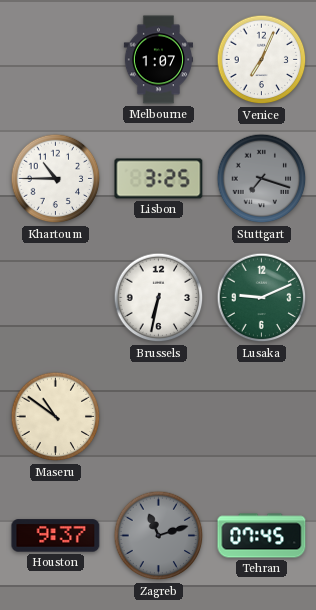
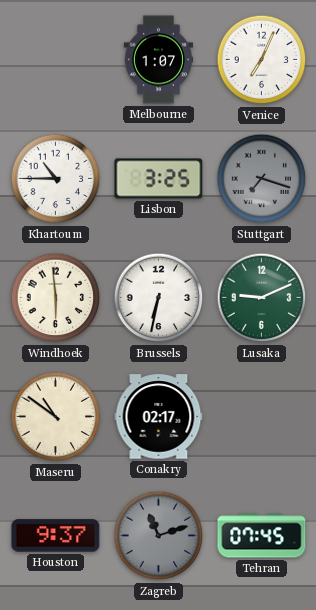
Windhoek: none -> 5:59
Conakry: none -> 02:17
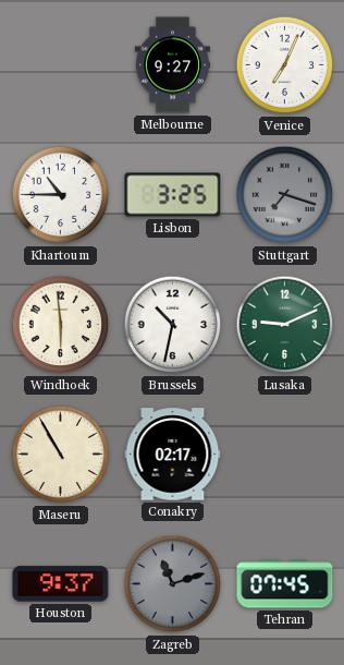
Melbourne: 1:07 -> 9:27
Brussels: 6:32 -> 10:32
Maseru: 10:51 -> 10:55
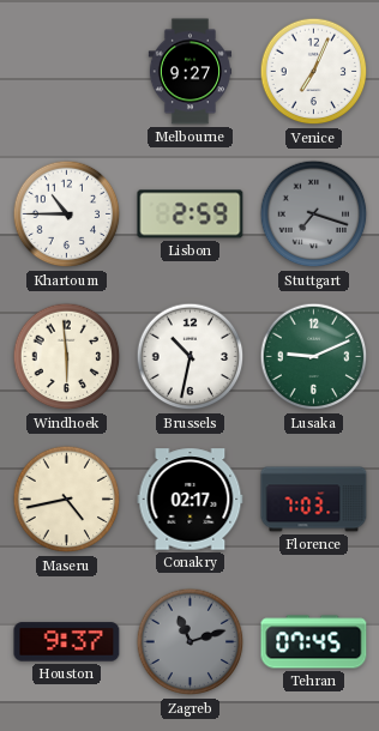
Lisbon: 3:25 -> 2:59
Maseru: 10:55 -> 4:43
Florence: none -> 7:03
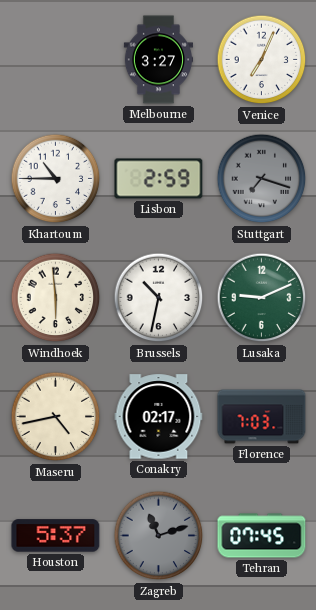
Melbourne: 9:27 -> 3:27
Houston: 9:37 -> 5:37
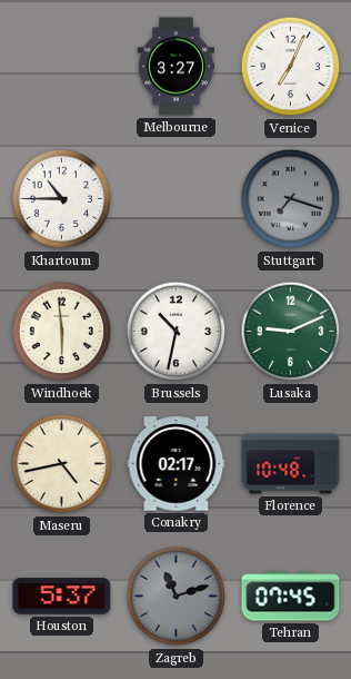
Lisbon: 2:59 -> none
Florence: 7:03 -> 10:48
